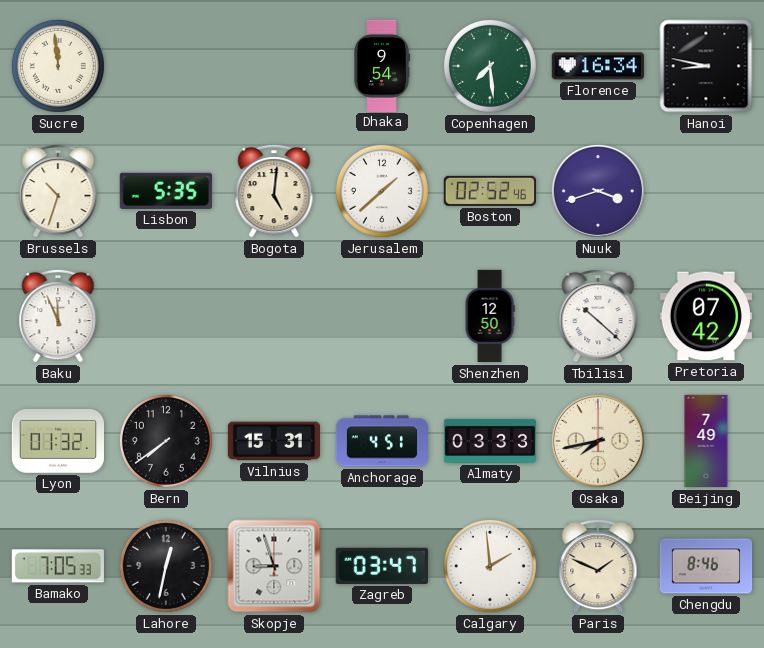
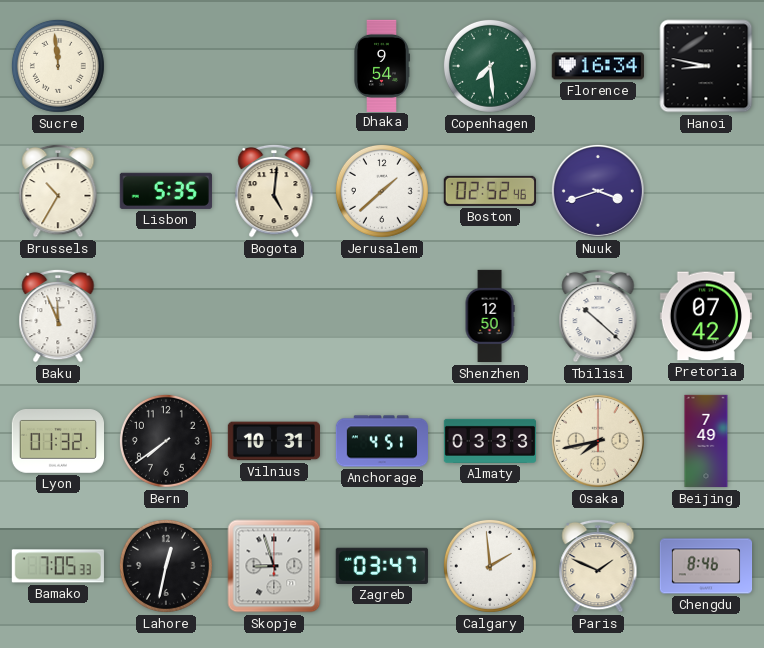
Brussels: 10:33 -> 10:35
Vilnius: 15:31 -> 10:31
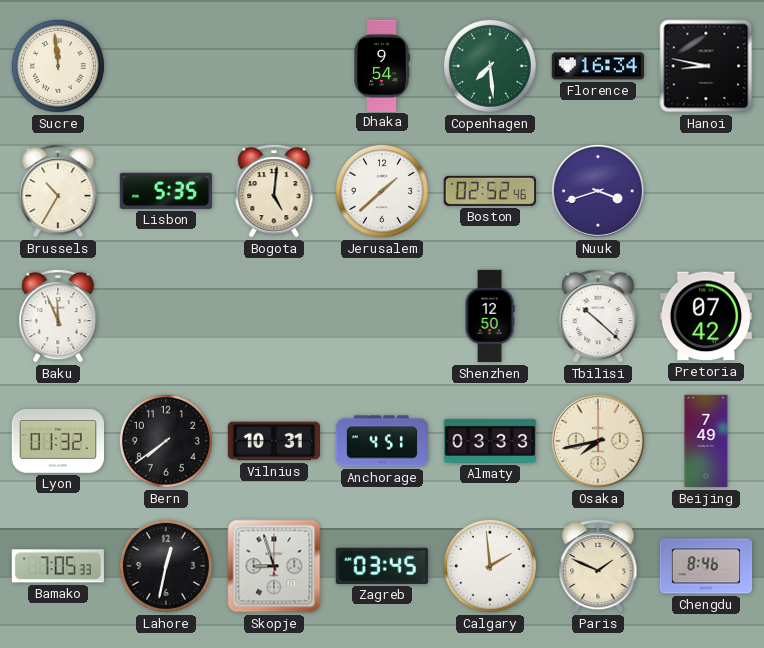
Zagreb: 03:47 -> 03:45
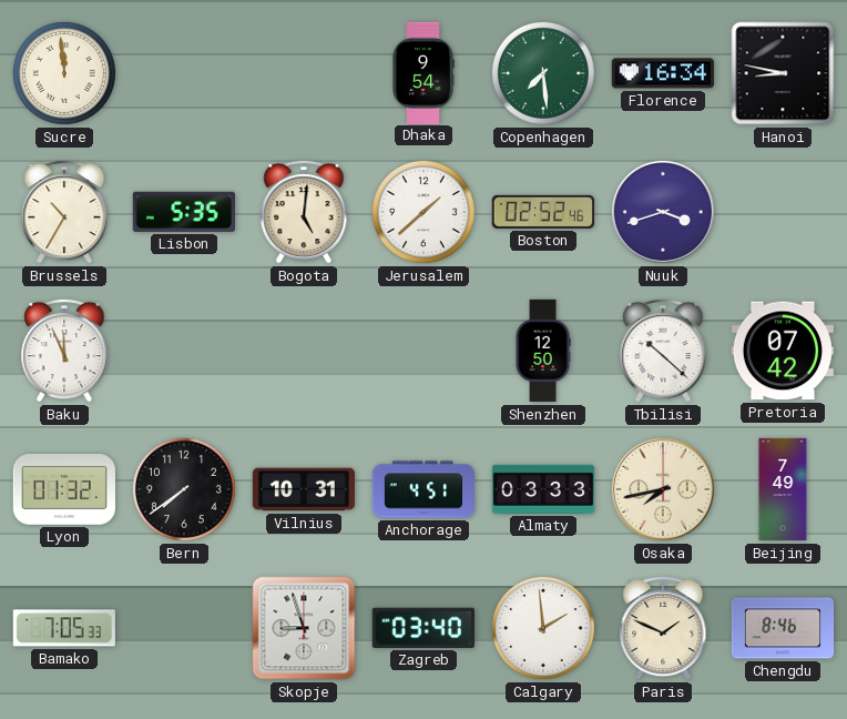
Lahore: 12:32 -> none
Zagreb: 03:45 -> 03:40
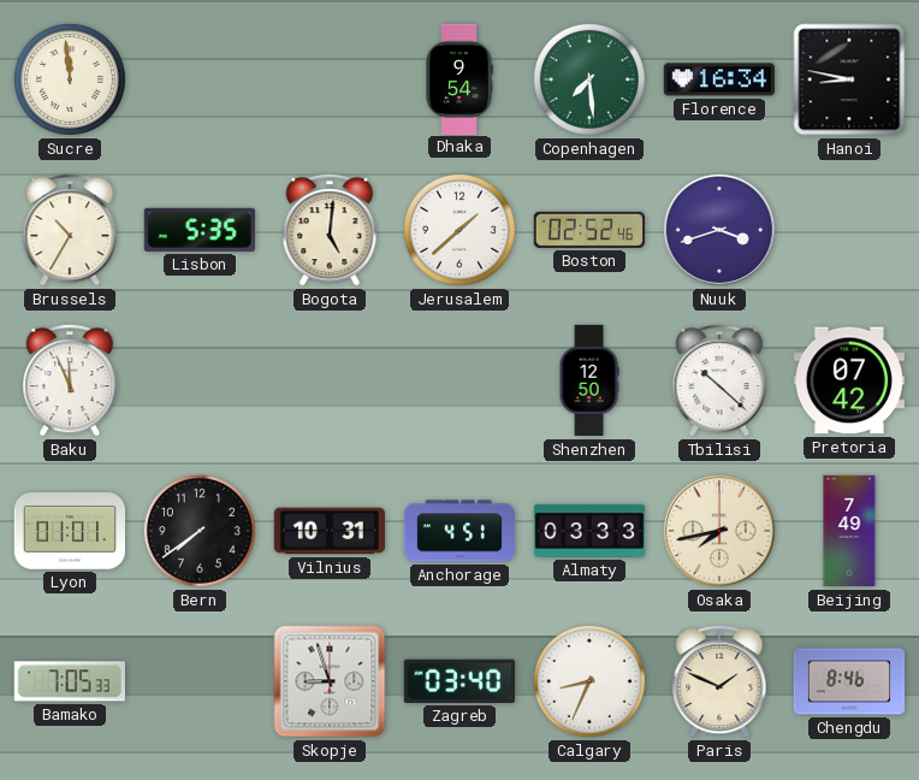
Lyon: 01:32 -> 01:01
Calgary: 1:59 -> 8:34
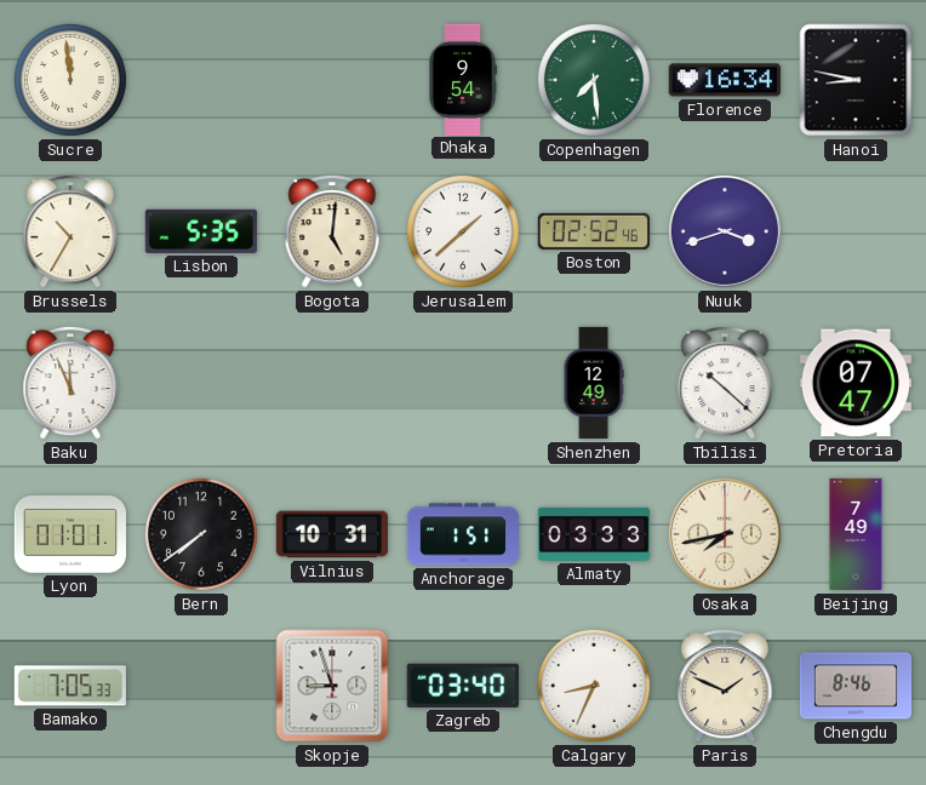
Shenzhen: 12:50 -> 12:49
Pretoria: 07:42 -> 07:47
Anchorage: 4:51 -> 1:51
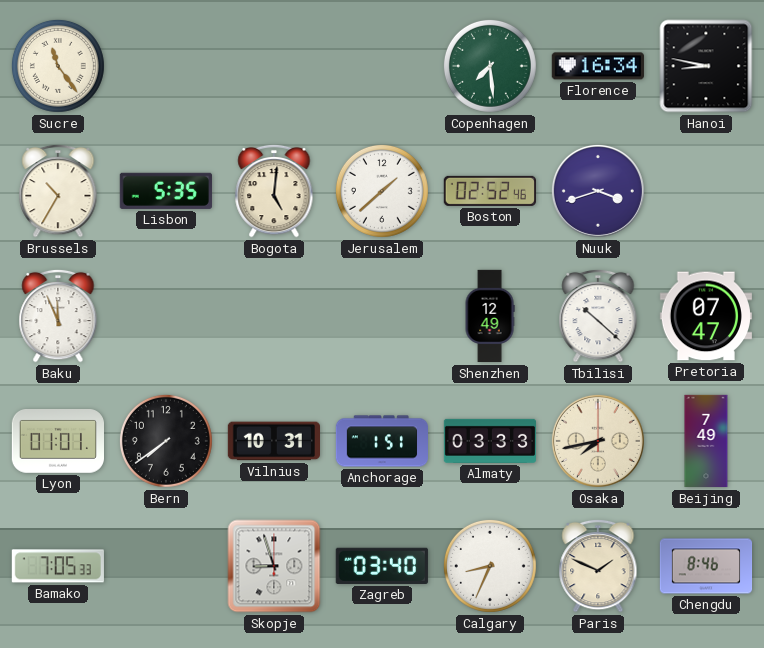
Sucre: 11:59 -> 11:24
Dhaka: 9:54 -> none
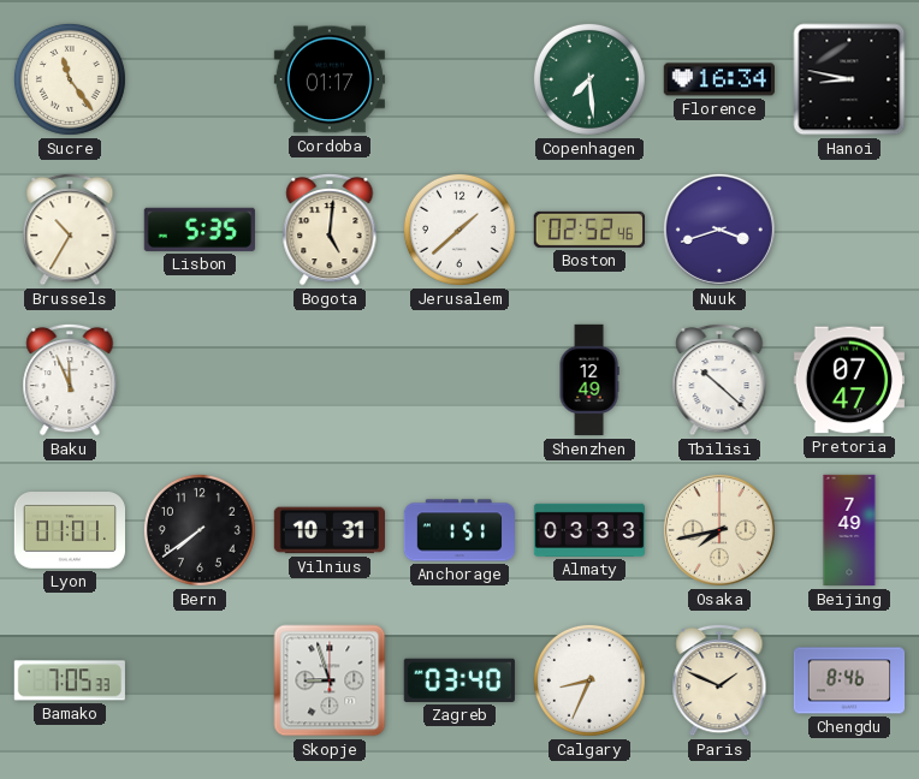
Cordoba: none -> 01:17
